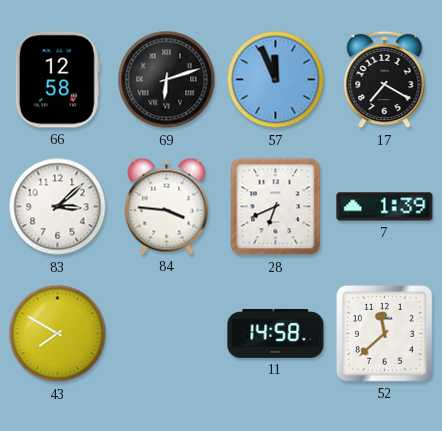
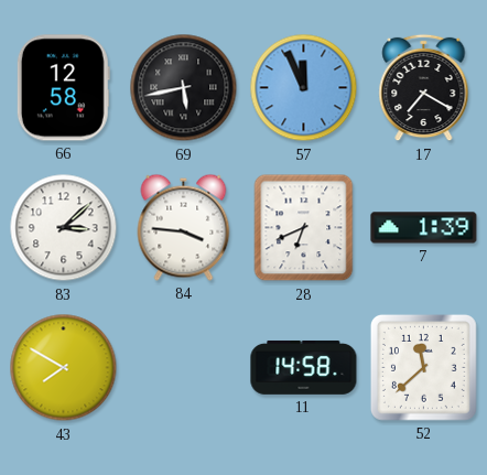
69: 6:12 -> 5:43
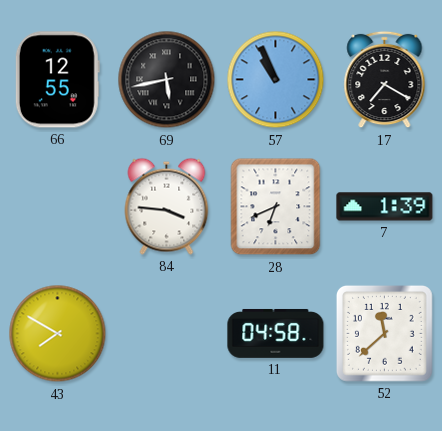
66: 12:58 -> 12:55
57: 11:56 -> 10:56
83: 3:08 -> none
11: 14:58 -> 04:58
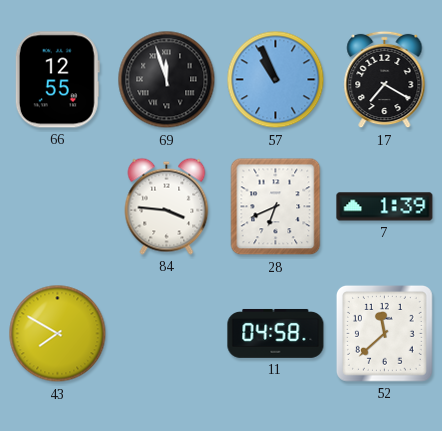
69: 5:43 -> 11:57
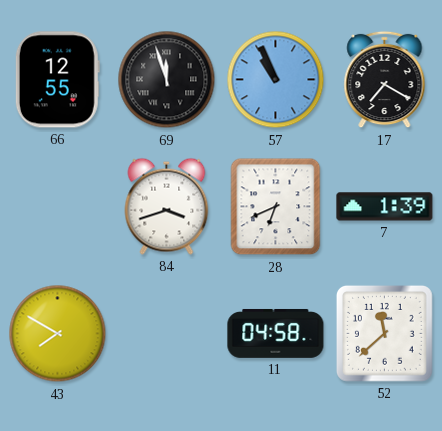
84: 3:46 -> 3:42
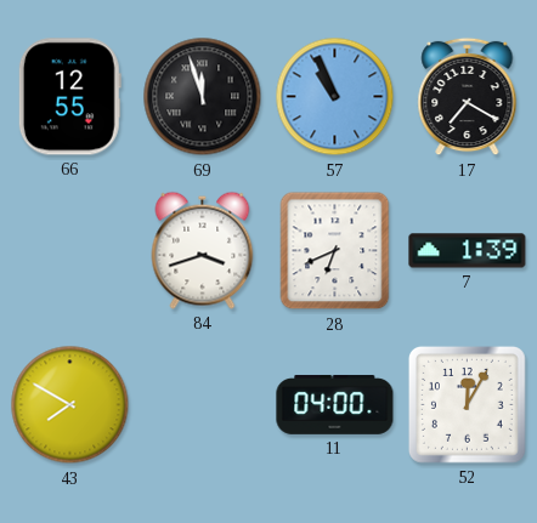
11: 04:58 -> 04:00
52: 11:38 -> 12:05
